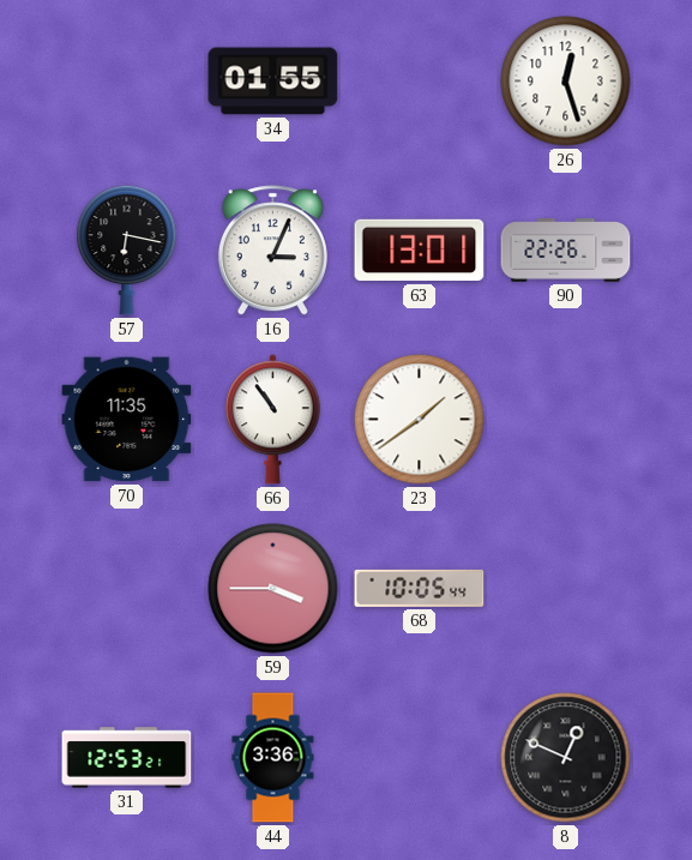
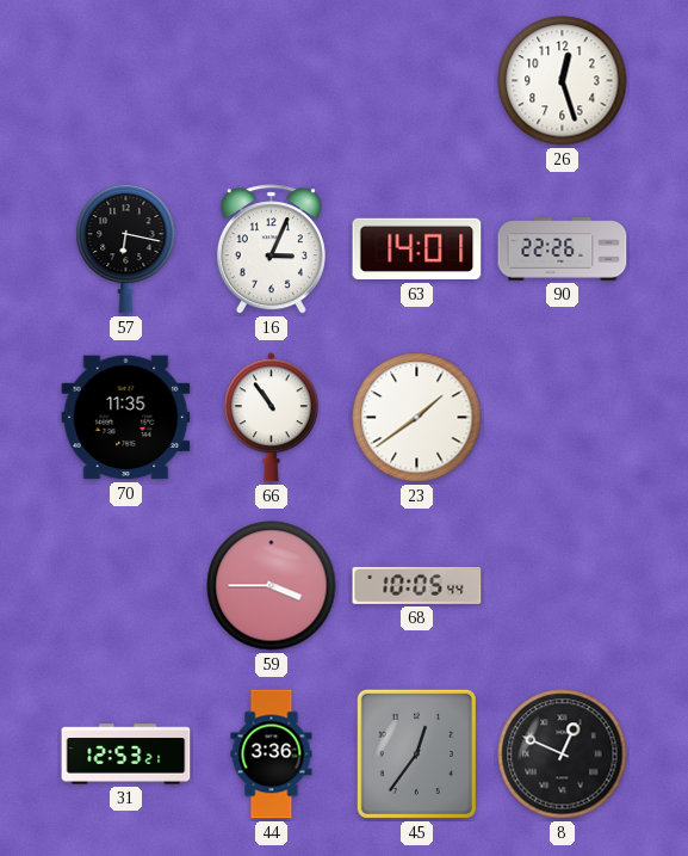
34: 01:55 -> none
63: 13:01 -> 14:01
45: none -> 12:36
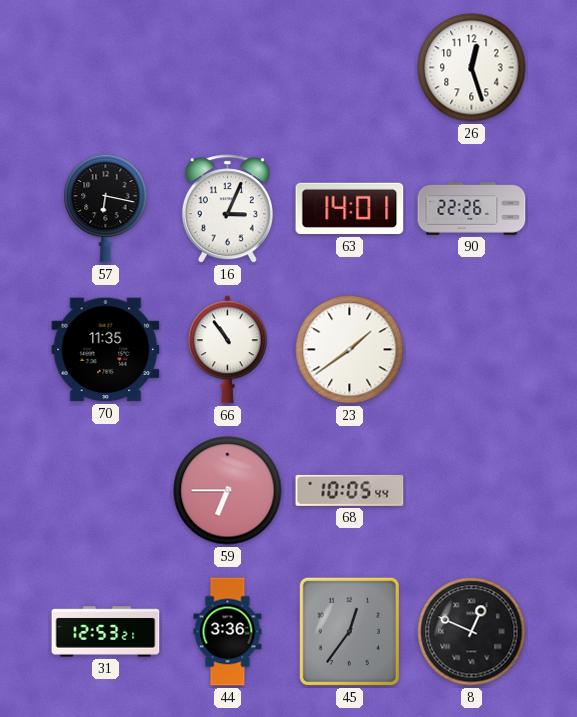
59: 3:45 -> 6:45
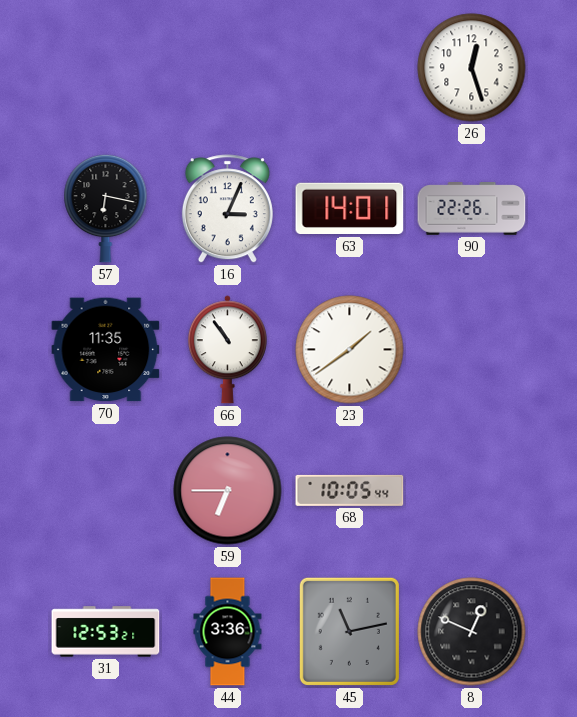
45: 12:36 -> 11:13
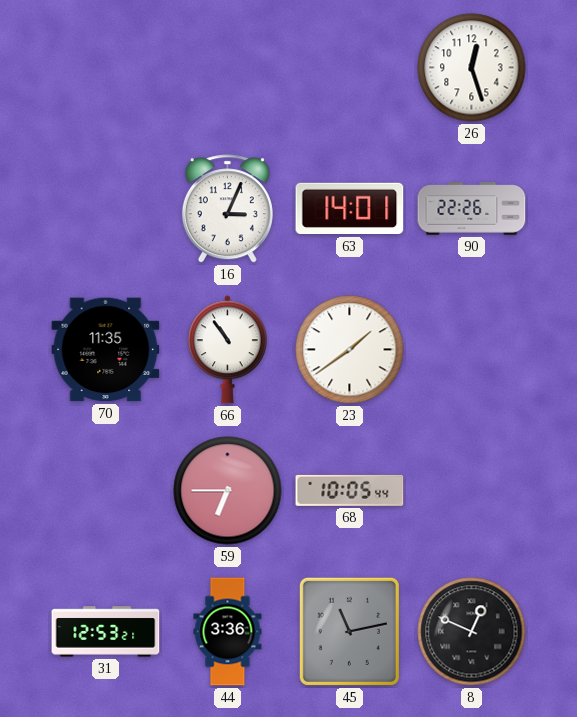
57: 6:17 -> none
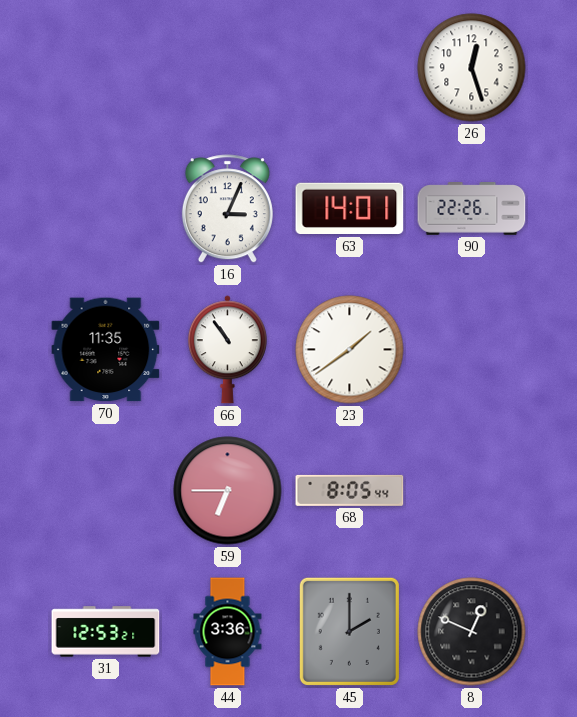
68: 10:05 -> 8:05
45: 11:13 -> 2:00
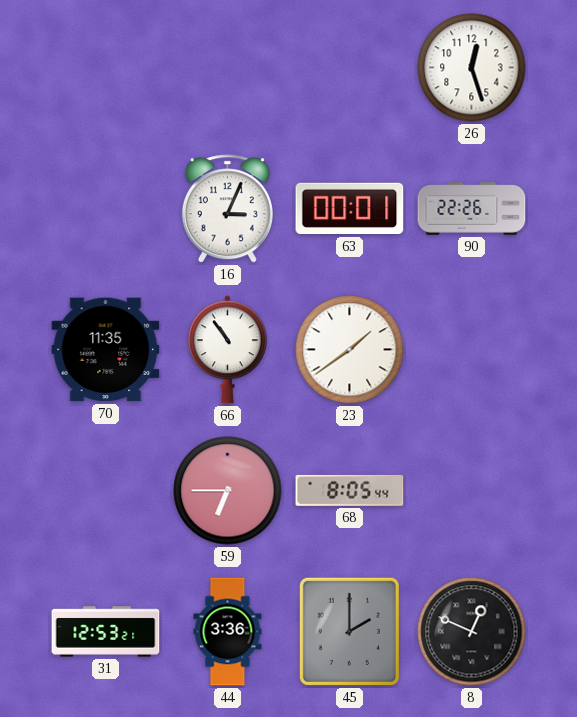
63: 14:01 -> 00:01
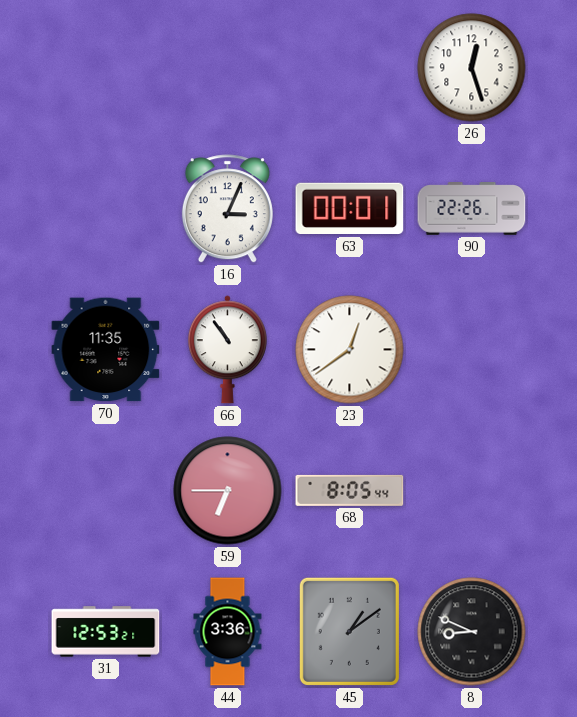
23: 1:39 -> 12:39
45: 2:00 -> 1:09
8: 12:49 -> 8:49
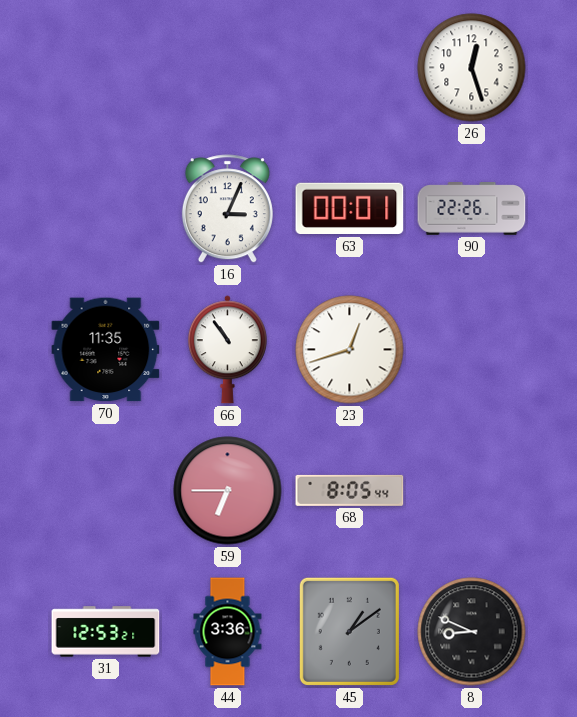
23: 12:39 -> 12:42
